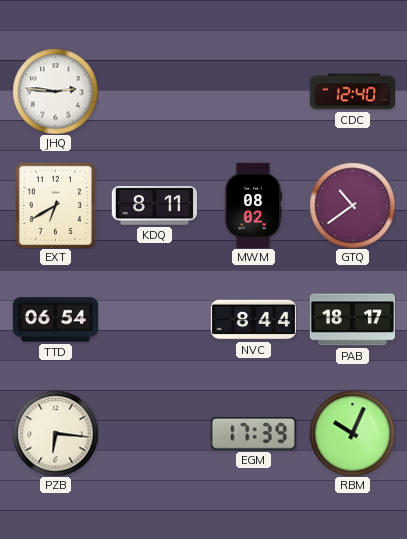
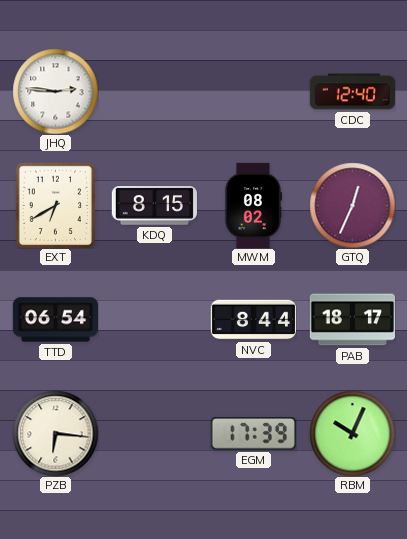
KDQ: 8:11 -> 8:15
GTQ: 10:39 -> 12:34
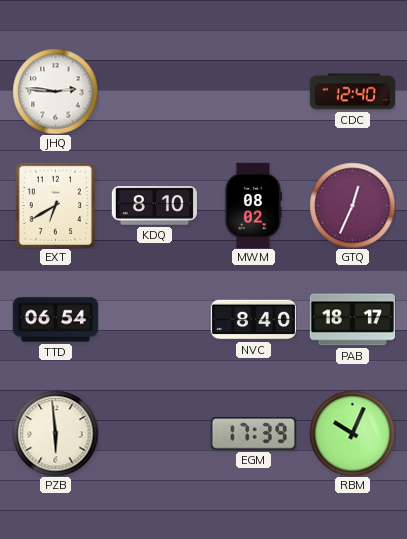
KDQ: 8:15 -> 8:10
NVC: 8:44 -> 8:40
PZB: 6:16 -> 5:59
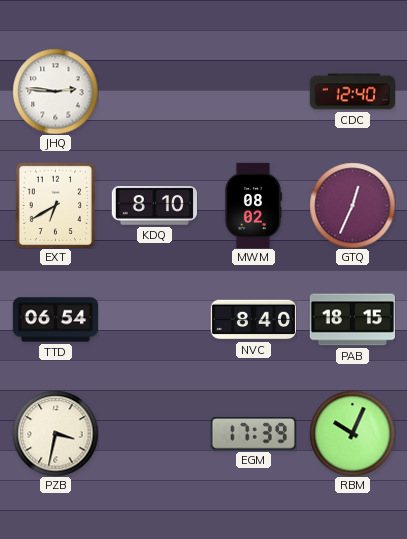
PAB: 18:17 -> 18:15
PZB: 5:59 -> 3:32
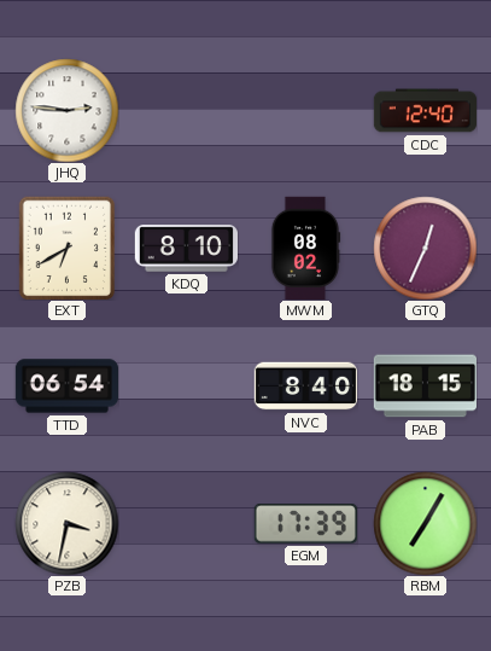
RBM: 10:04 -> 7:05
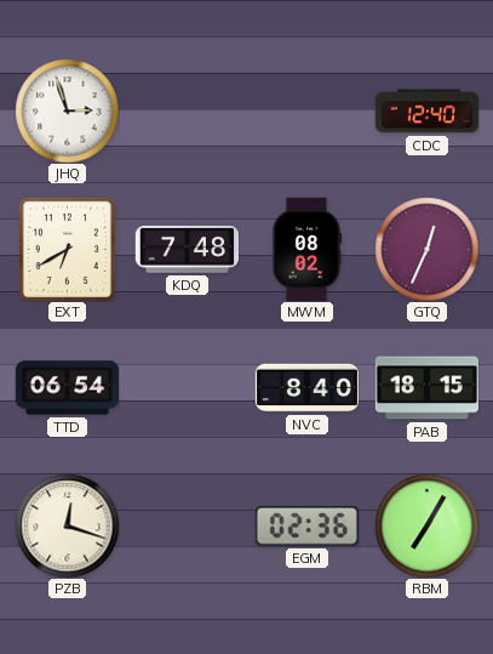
JHQ: 2:46 -> 2:57
KDQ: 8:10 -> 7:48
PZB: 3:32 -> 12:18
EGM: 17:39 -> 02:36
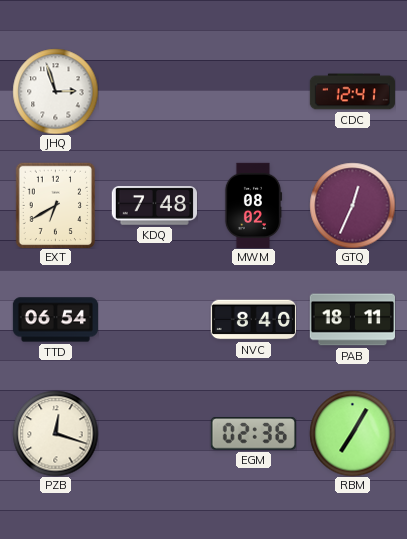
CDC: 12:40 -> 12:41
PAB: 18:15 -> 18:11
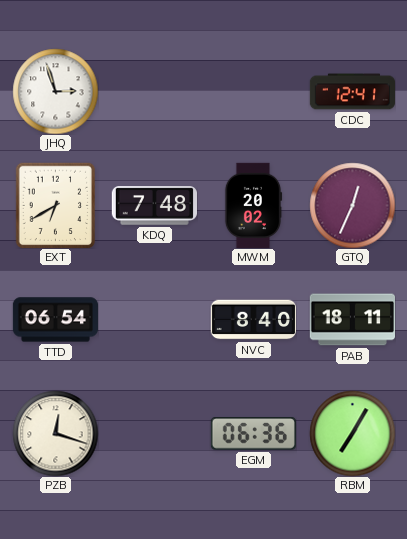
MWM: 08:02 -> 20:02
EGM: 02:36 -> 06:36
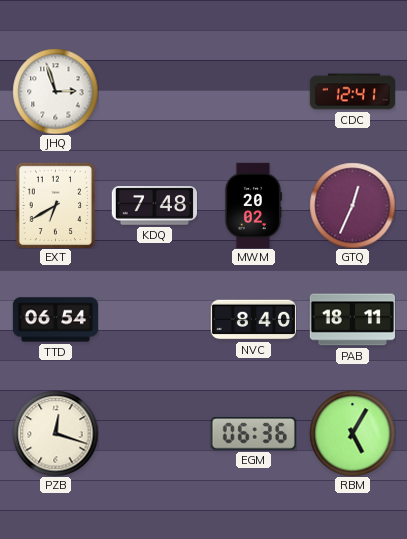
RBM: 7:05 -> 5:05
